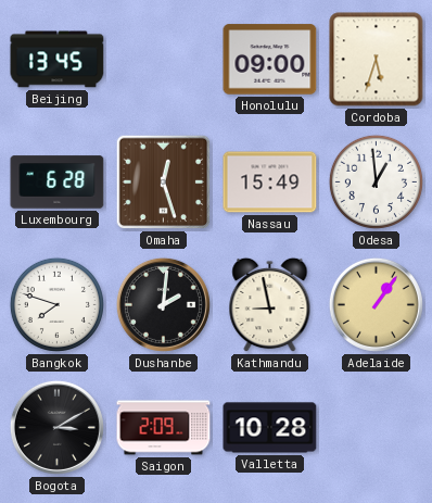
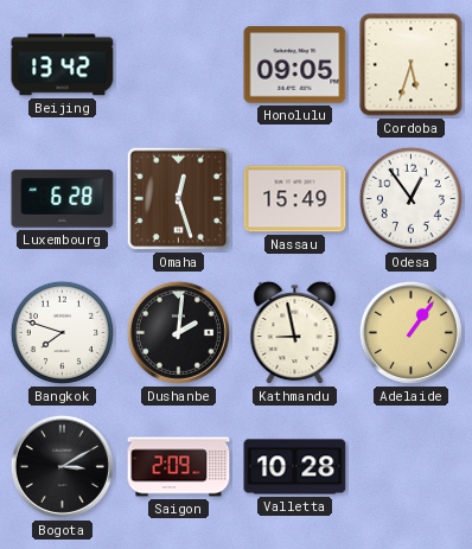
Beijing: 13:45 -> 13:42
Honolulu: 09:00 -> 09:05
Odesa: 12:59 -> 12:54
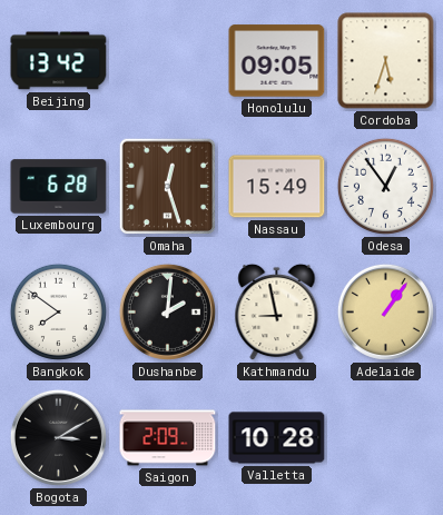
Bangkok: 7:48 -> 7:51
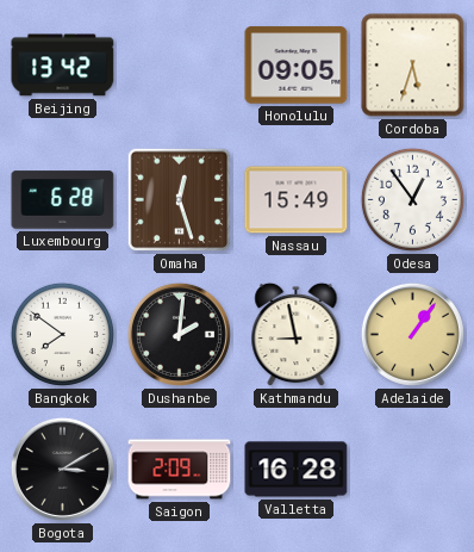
Valletta: 10:28 -> 16:28
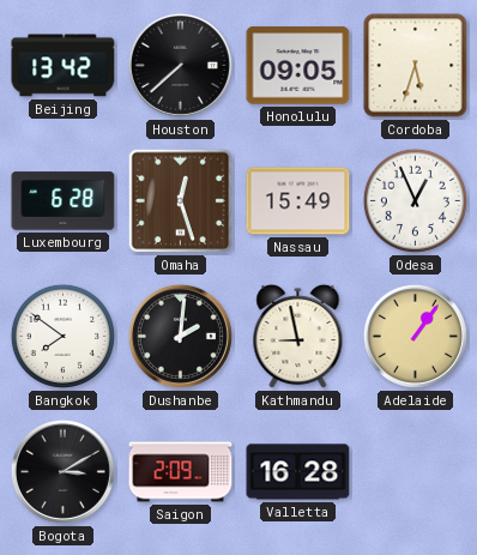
Houston: none -> 7:38
Odesa: 12:54 -> 12:56
